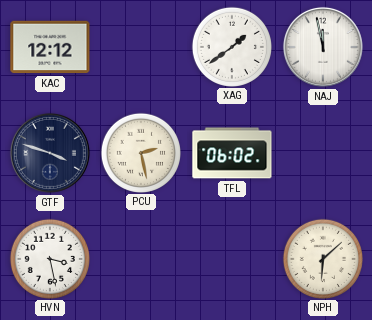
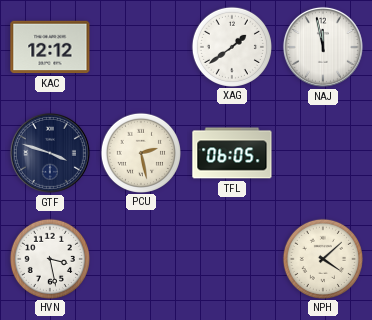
TFL: 06:02 -> 06:05
NPH: 6:08 -> 4:08
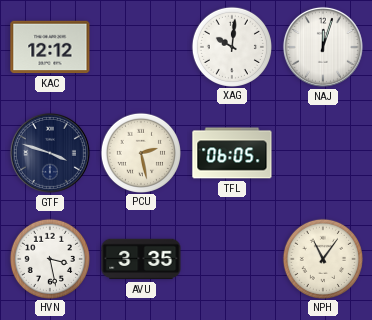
XAG: 1:39 -> 10:01
NAJ: 11:58 -> 12:03
AVU: none -> 3:35
NPH: 4:08 -> 11:06
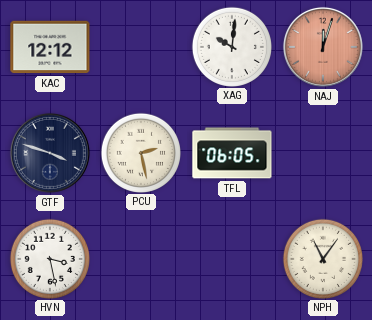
NAJ dial: white -> salmon
AVU: 3:35 -> none
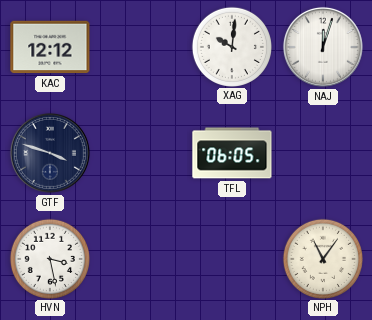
NAJ dial: salmon -> white
PCU: 2:28 -> none
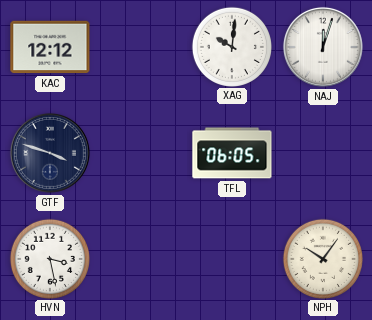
NPH: 11:06 -> 10:06
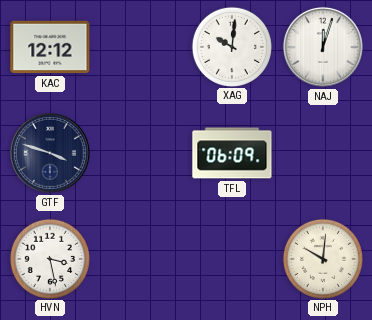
TFL: 06:05 -> 06:09
NPH: 10:06 -> 10:01
